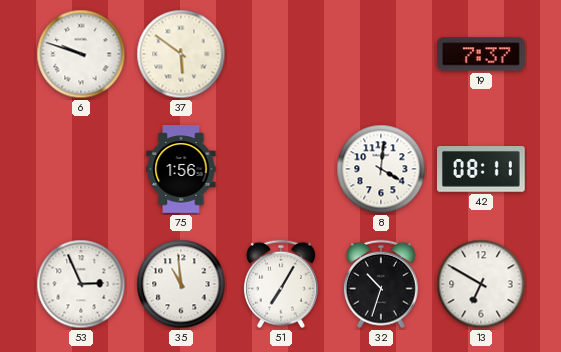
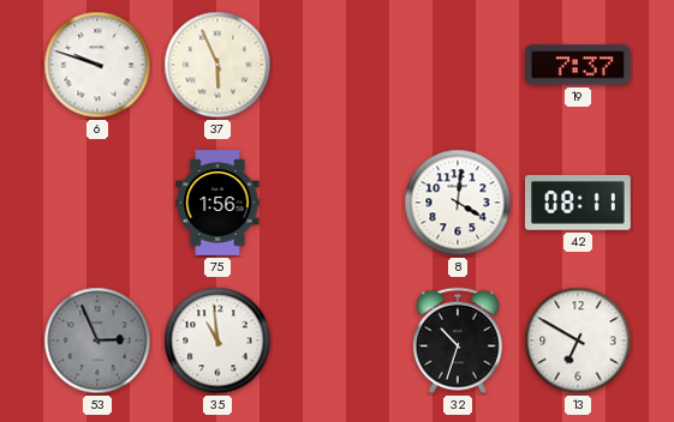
37: 5:51 -> 5:56
53 dial: white -> grey
51: 7:05 -> none
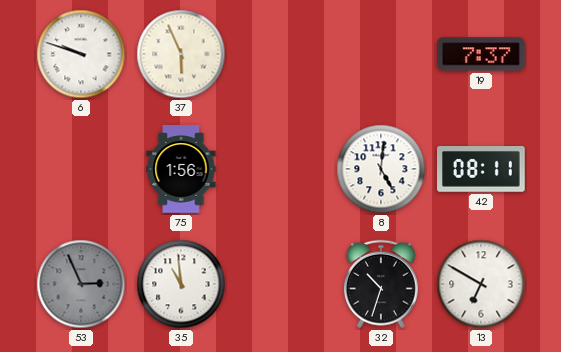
8: 4:01 -> 5:01
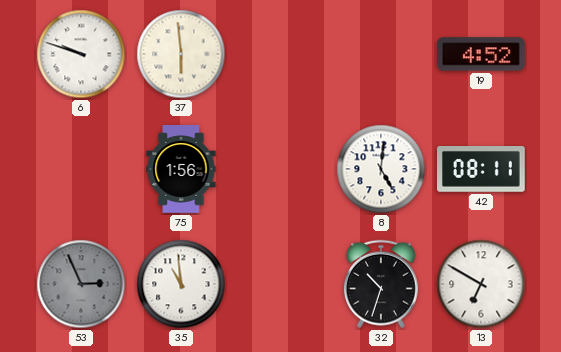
37: 5:56 -> 5:59
19: 7:37 -> 4:52
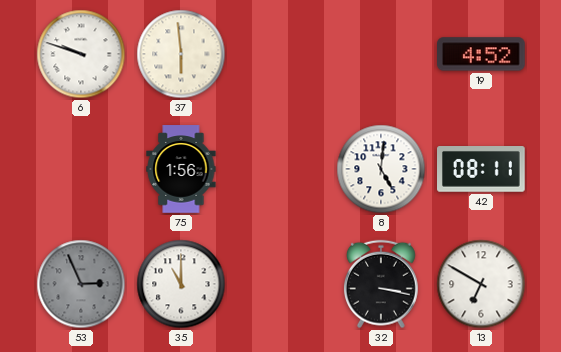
35: 10:59 -> 11:00
32: 10:33 -> 3:17
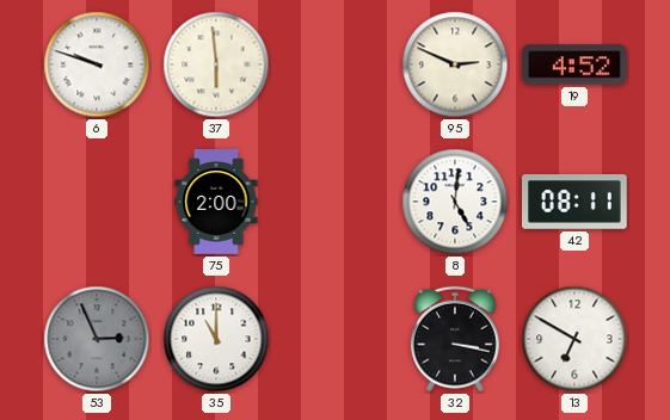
95: none -> 2:49
75: 1:56 -> 2:00
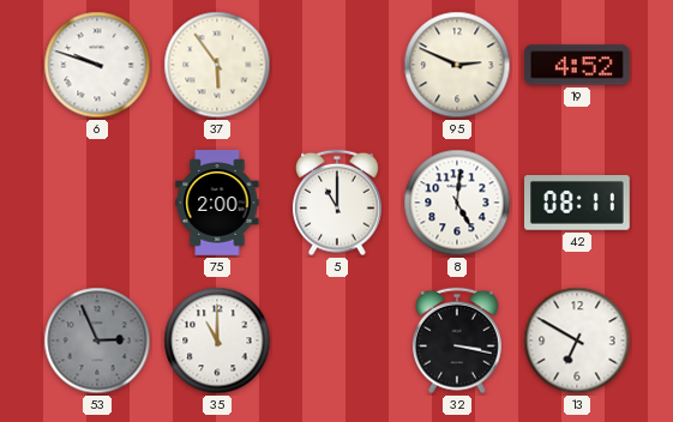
37: 5:59 -> 5:54
5: none -> 11:00
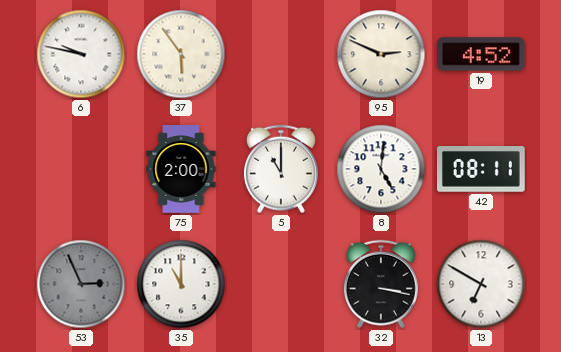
6: 9:48 -> 9:47
